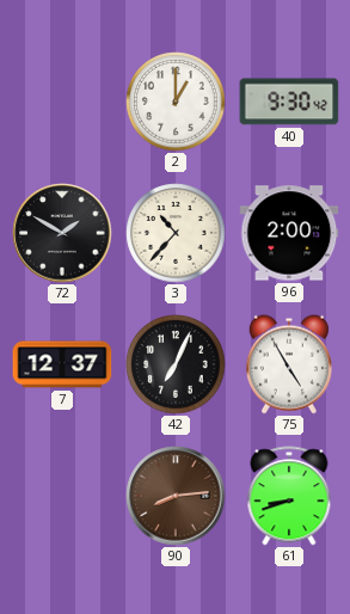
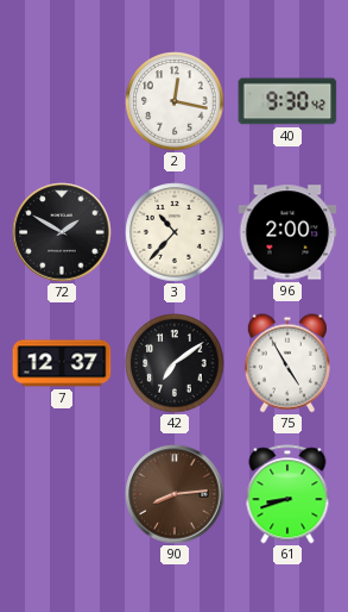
2: 1:00 -> 12:17
42: 7:04 -> 7:09
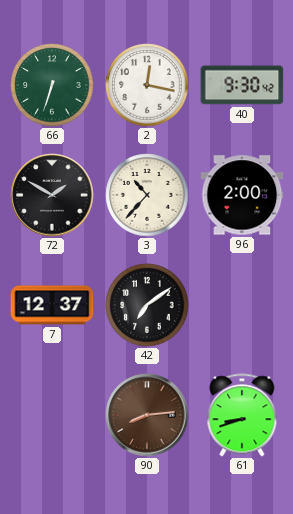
66: none -> 6:33
75: 4:55 -> none
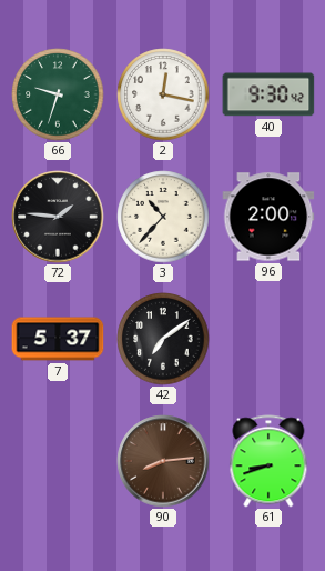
66: 6:33 -> 9:33
72: 1:50 -> 1:46
7: 12:37 -> 5:37
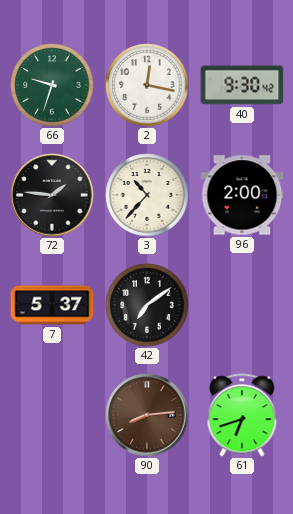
61: 8:42 -> 6:42
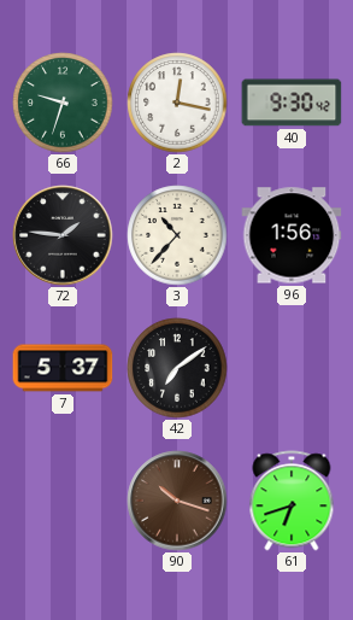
96: 2:00 -> 1:56
90: 8:14 -> 10:18
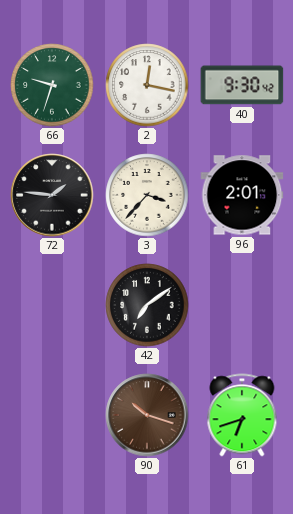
3: 10:37 -> 3:37
96: 1:56 -> 2:01
7: 5:37 -> none
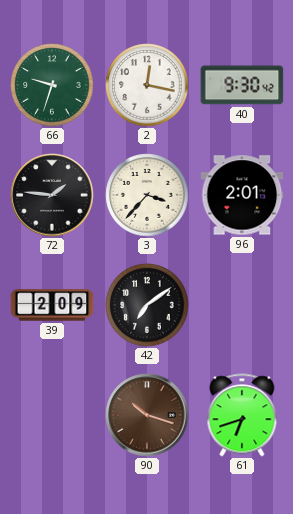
39: none -> 2:09
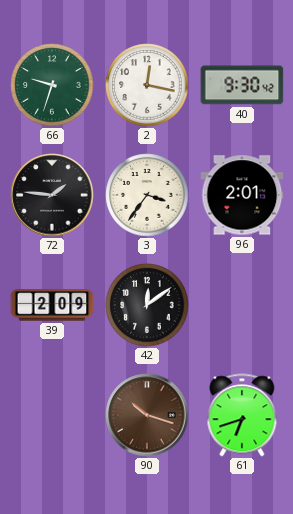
3: 3:37 -> 3:36
42: 7:09 -> 12:09
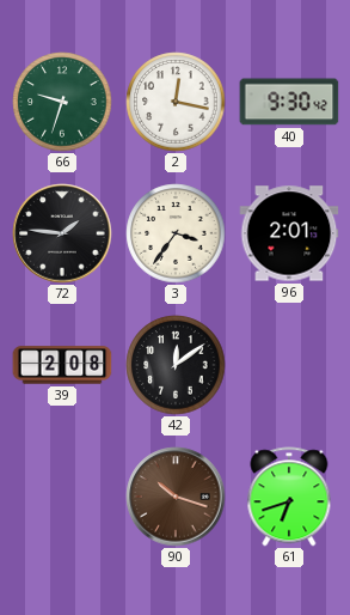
39: 2:09 -> 2:08
